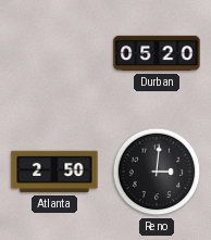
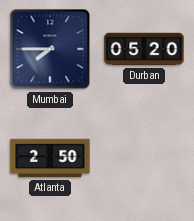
Mumbai: none -> 7:45
Reno: 3:01 -> none
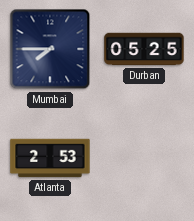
Durban: 05:20 -> 05:25
Atlanta: 2:50 -> 2:53
